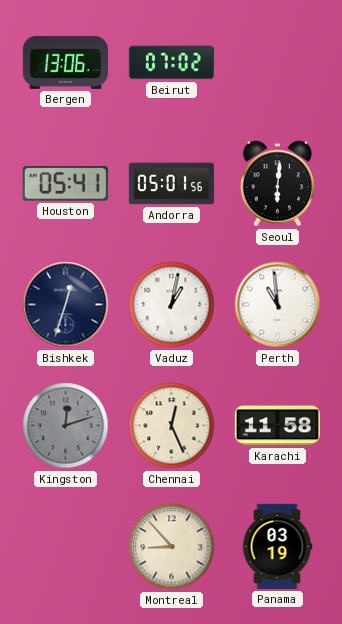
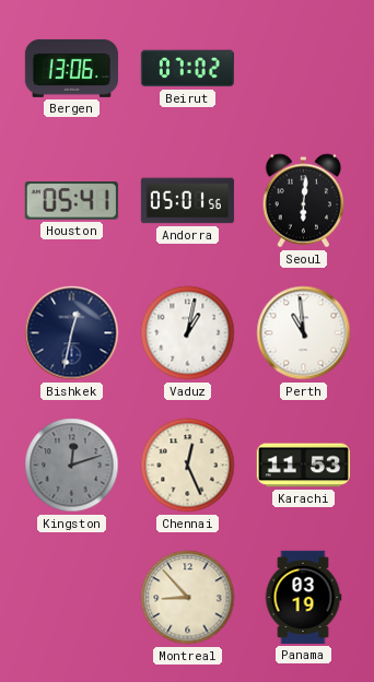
Bishkek: 12:33 -> 12:32
Karachi: 11:58 -> 11:53
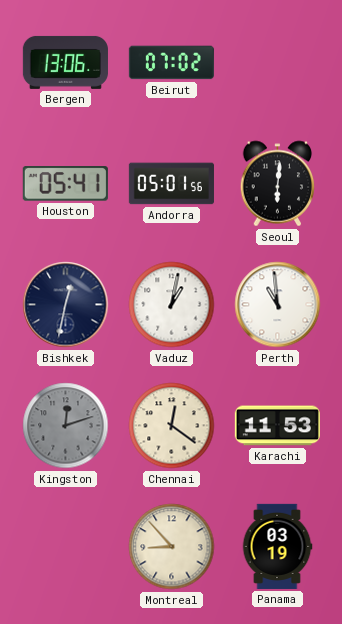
Chennai: 12:26 -> 12:21
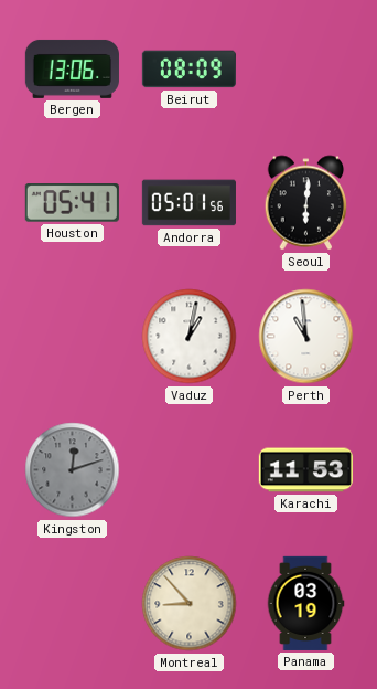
Beirut: 07:02 -> 08:09
Bishkek: 12:32 -> none
Chennai: 12:21 -> none
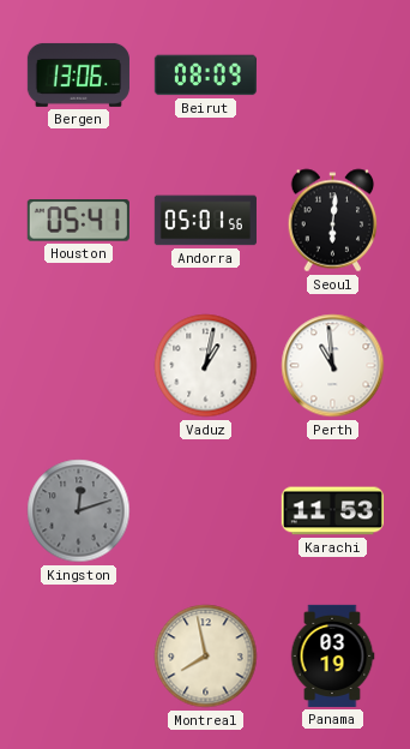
Montreal: 8:53 -> 7:58
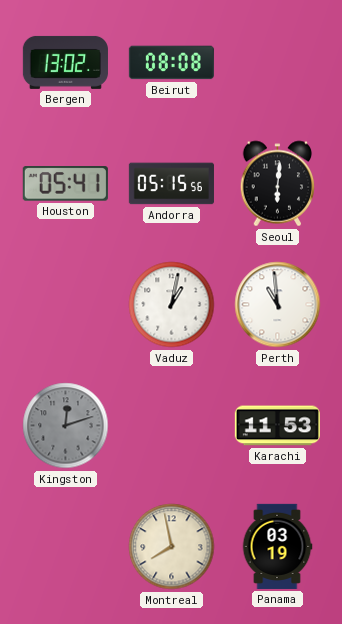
Bergen: 13:06 -> 13:02
Beirut: 08:09 -> 08:08
Andorra: 05:01 -> 05:15
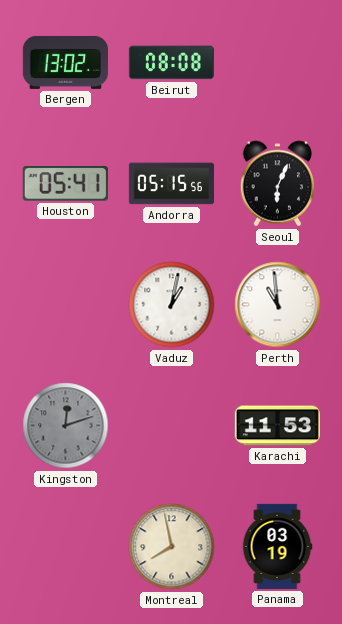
Seoul: 6:01 -> 6:04
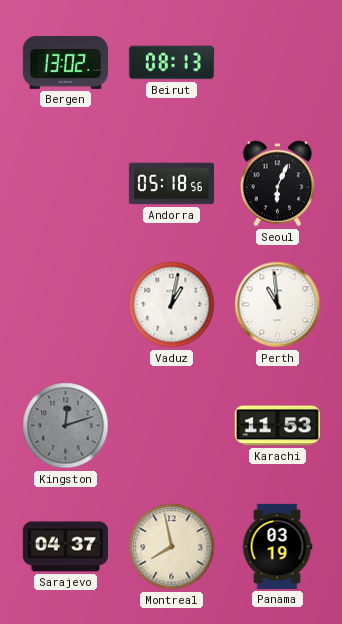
Beirut: 08:08 -> 08:13
Houston: 05:41 -> none
Andorra: 05:15 -> 05:18
Sarajevo: none -> 04:37
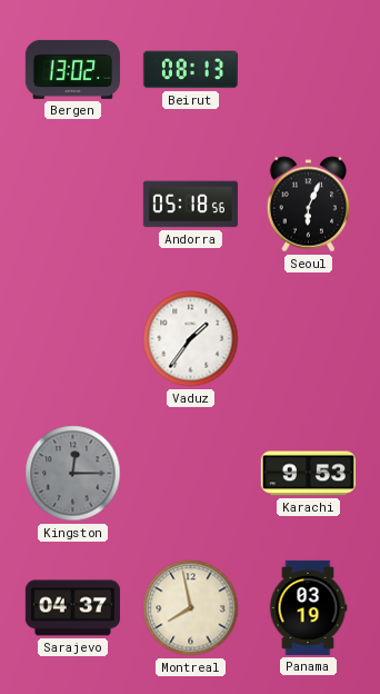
Vaduz: 1:02 -> 1:36
Perth: 10:59 -> none
Kingston: 12:12 -> 12:15
Karachi: 11:53 -> 9:53
